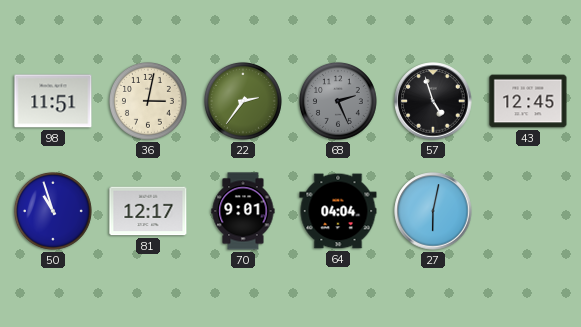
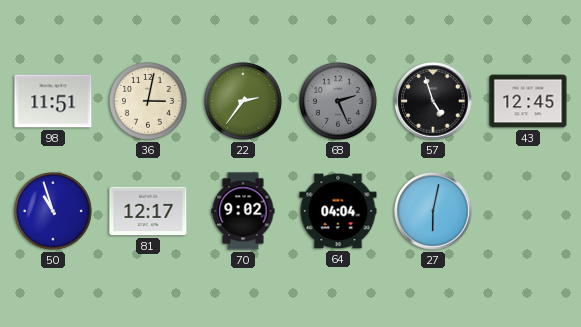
70: 9:01 -> 9:02
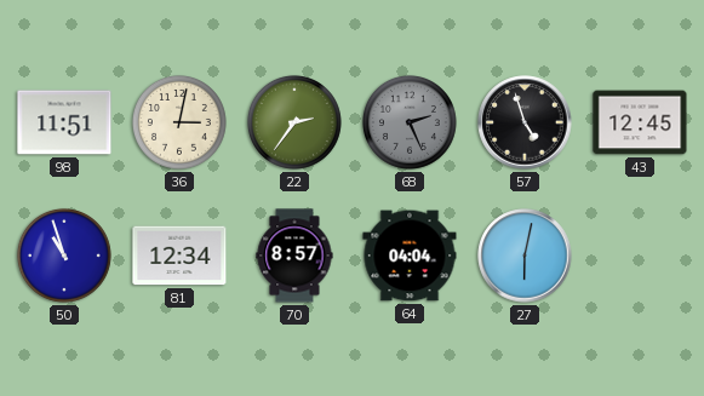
81: 12:17 -> 12:34
70: 9:02 -> 8:57
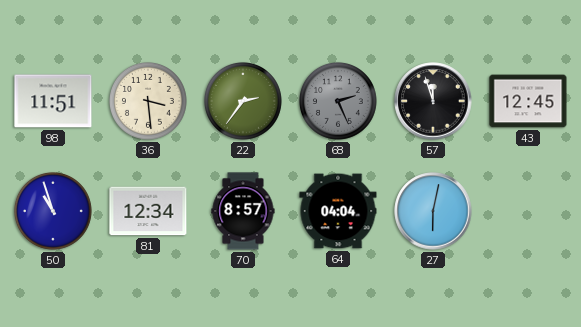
36: 3:02 -> 3:29
57: 4:57 -> 11:57
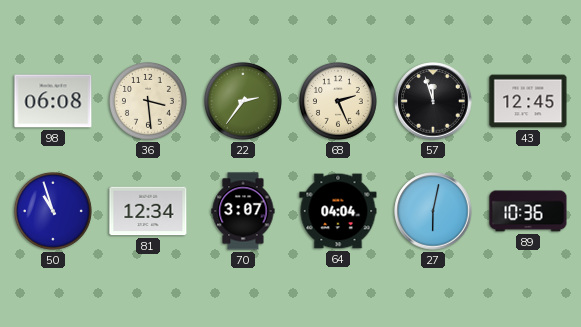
98: 11:51 -> 06:08
68 dial: grey -> cream
70: 8:57 -> 3:07
89: none -> 10:36
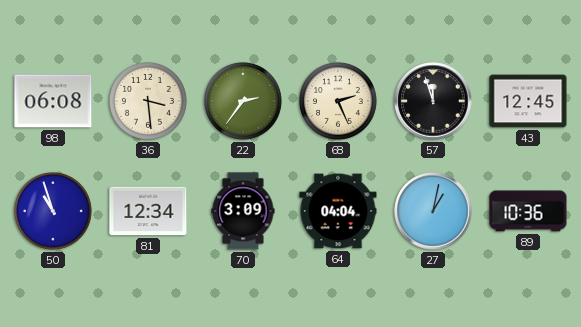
70: 3:07 -> 3:09
27: 6:02 -> 1:02
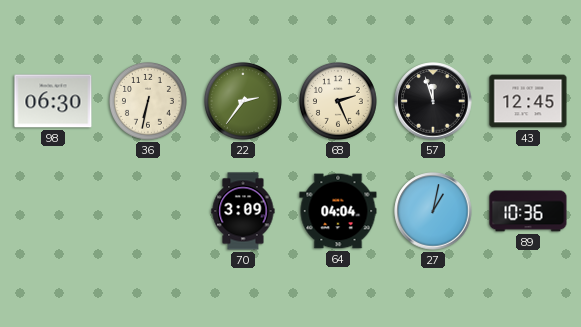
98: 06:08 -> 06:30
36: 3:29 -> 6:32
50: 10:57 -> none
81: 12:34 -> none
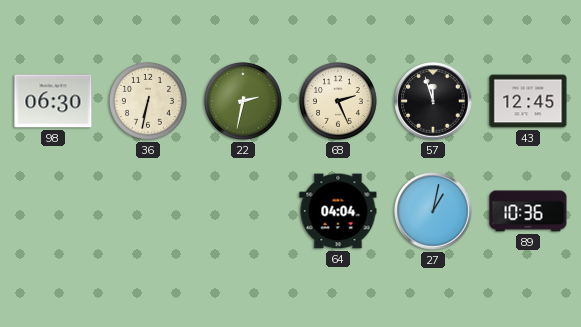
22: 2:36 -> 2:32
70: 3:09 -> none
